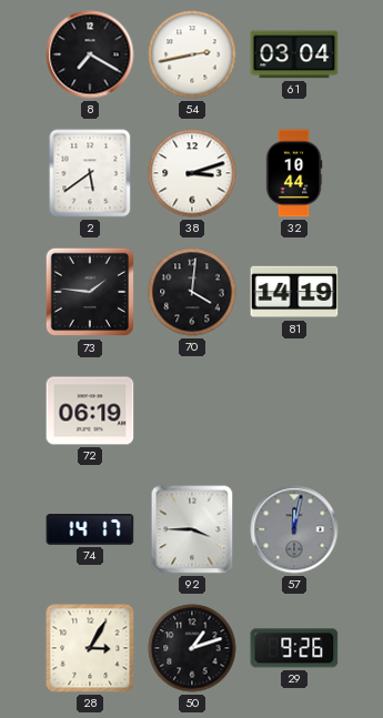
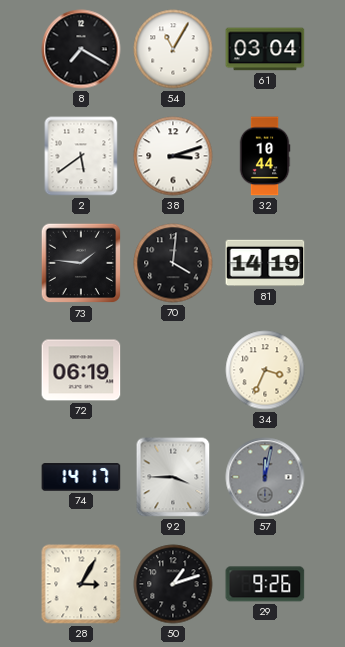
54: 2:43 -> 11:05
34: none -> 3:34
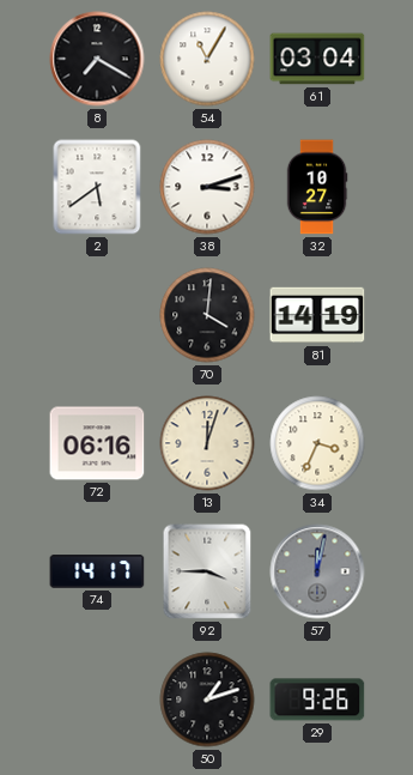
32: 10:44 -> 10:27
73: 1:46 -> none
72: 06:19 -> 06:16
13: none -> 12:03
28: 3:05 -> none
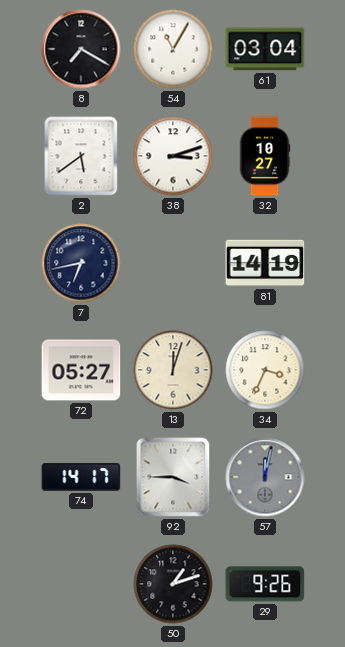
7: none -> 6:43
70: 4:01 -> none
72: 06:16 -> 05:27
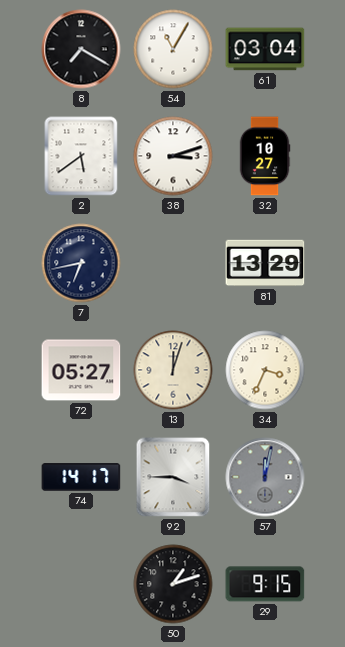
81: 14:19 -> 13:29
29: 9:26 -> 9:15
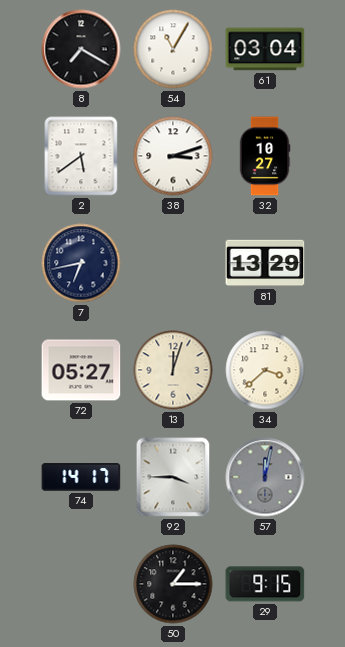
34: 3:34 -> 3:38
50: 1:12 -> 1:15
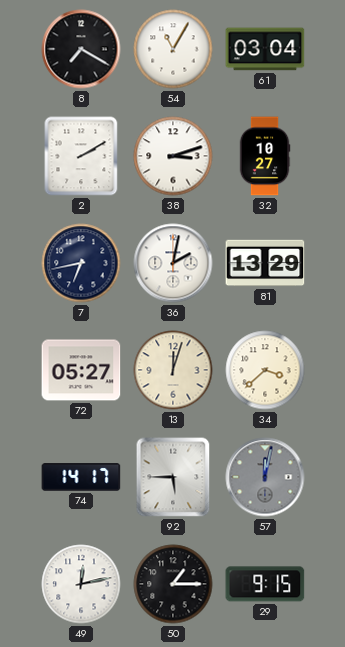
2: 5:39 -> 2:10
36: none -> 2:02
92: 3:45 -> 5:45
49: none -> 12:13
